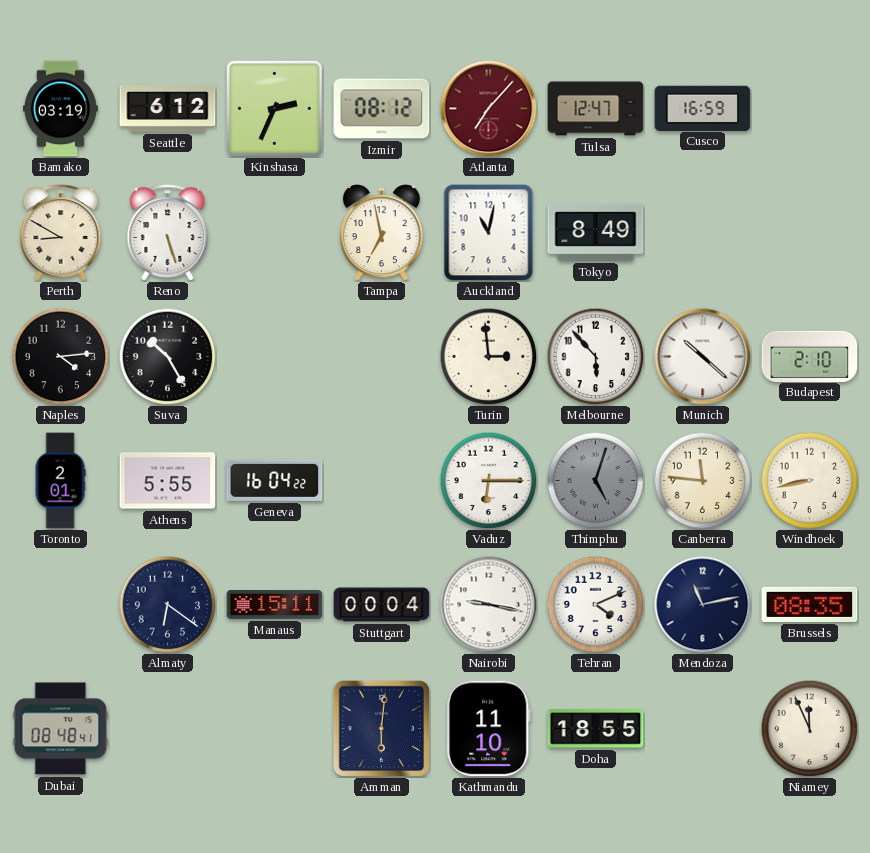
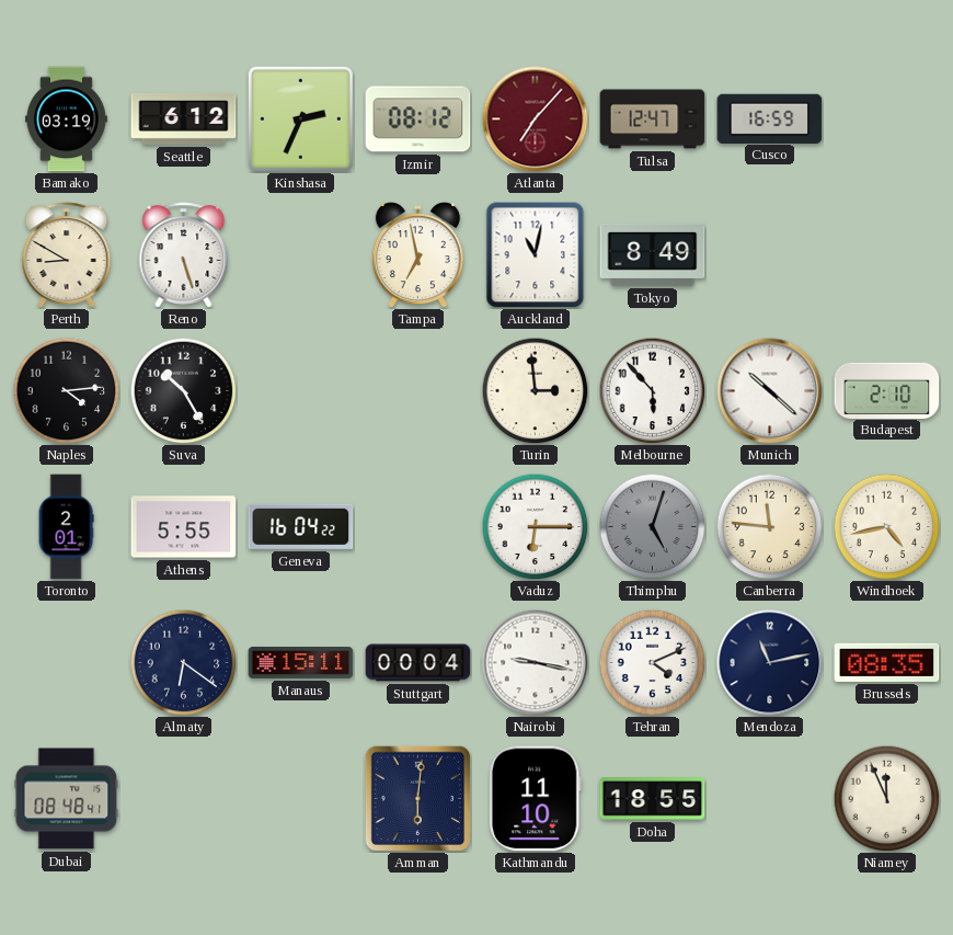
Windhoek: 8:43 -> 4:43
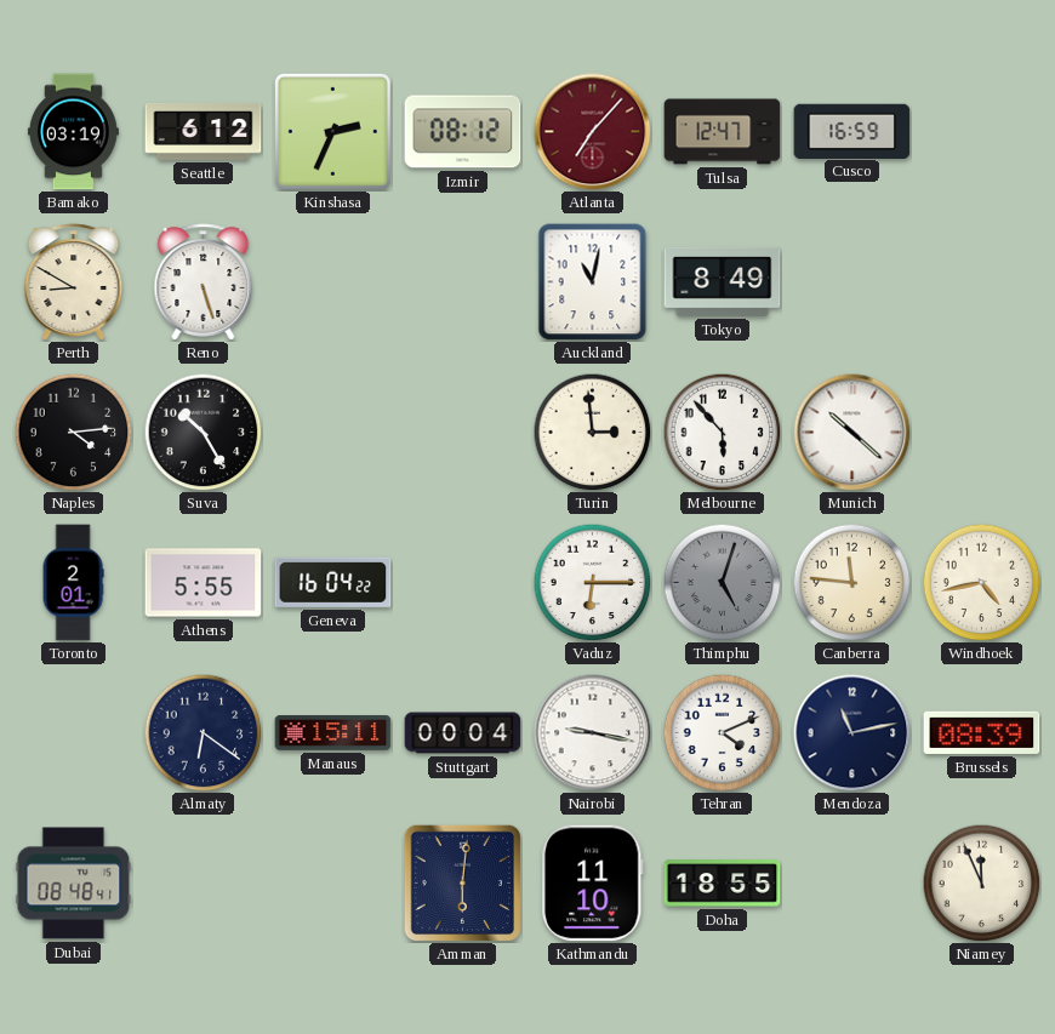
Tampa: 6:58 -> none
Budapest: 2:10 -> none
Brussels: 08:35 -> 08:39
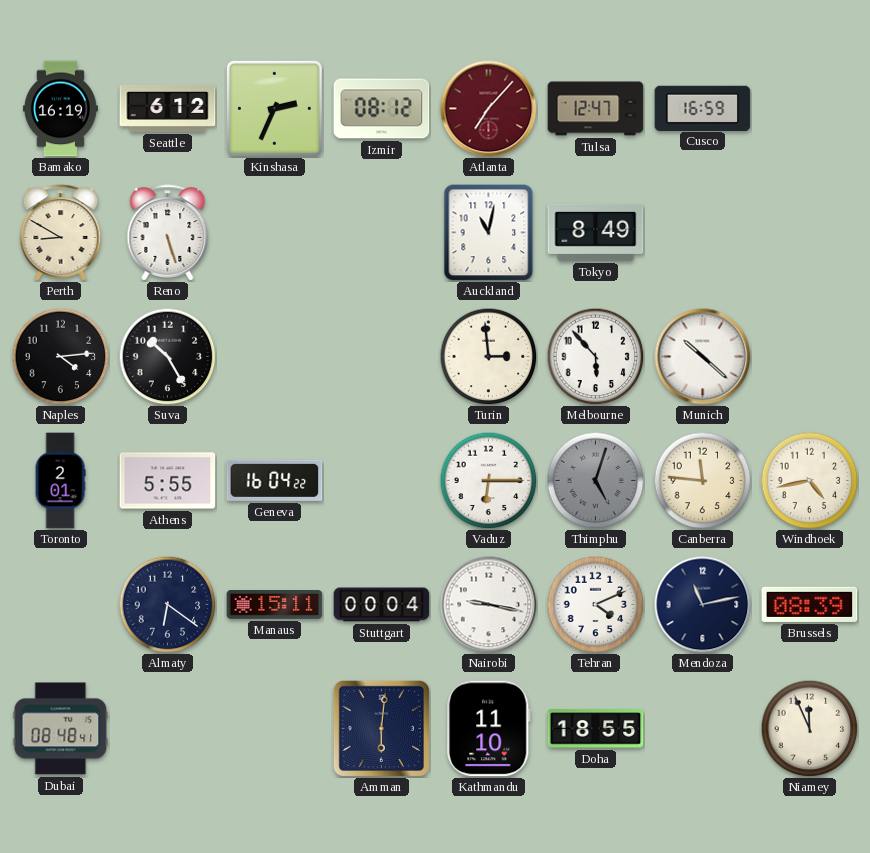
Bamako: 03:19 -> 16:19
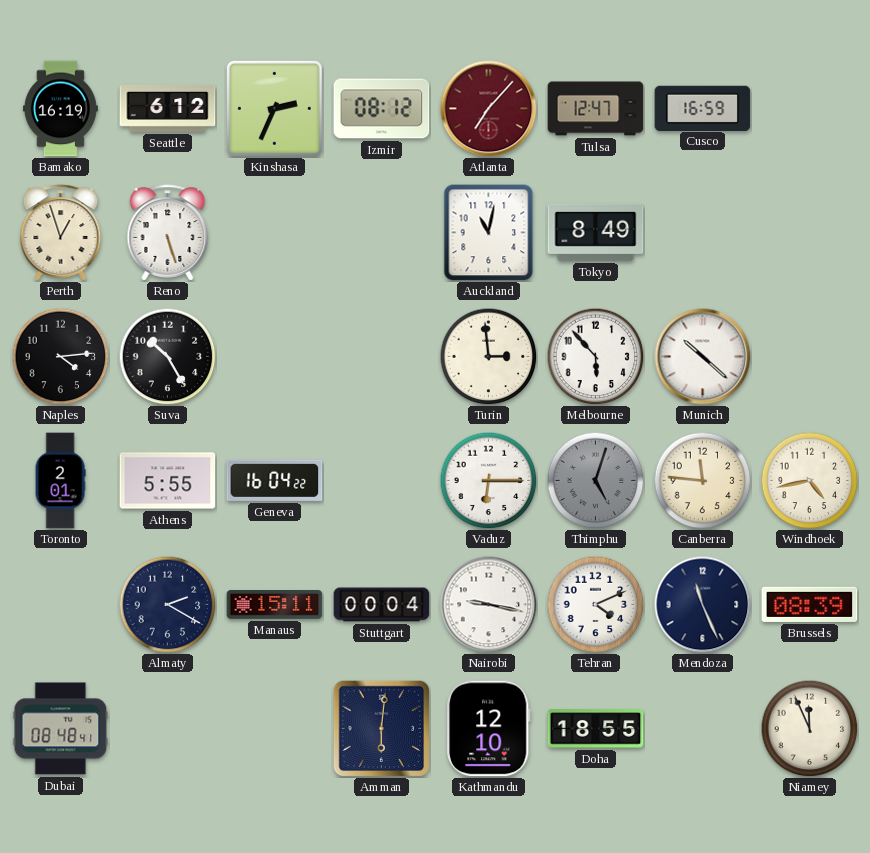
Perth: 8:50 -> 12:57
Almaty: 6:21 -> 2:20
Mendoza: 11:13 -> 11:26
Kathmandu: 11:10 -> 12:10
